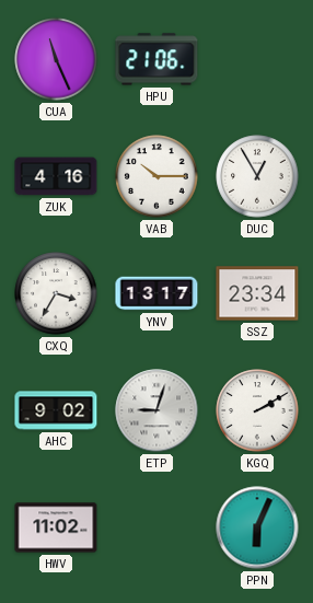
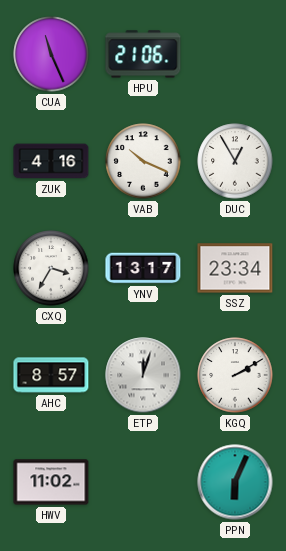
VAB: 10:15 -> 10:19
AHC: 9:02 -> 8:57
ETP: 9:03 -> 12:03
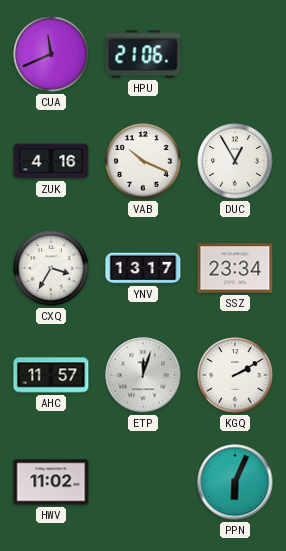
CUA: 11:26 -> 11:41
AHC: 8:57 -> 11:57
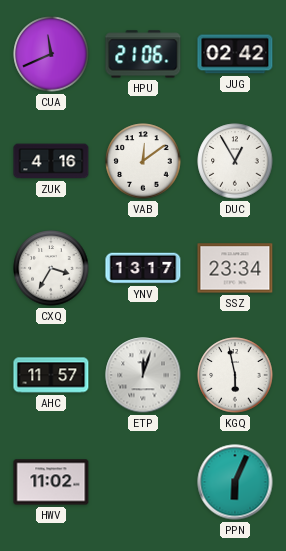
JUG: none -> 02:42
VAB: 10:19 -> 12:09
KGQ: 2:10 -> 5:58
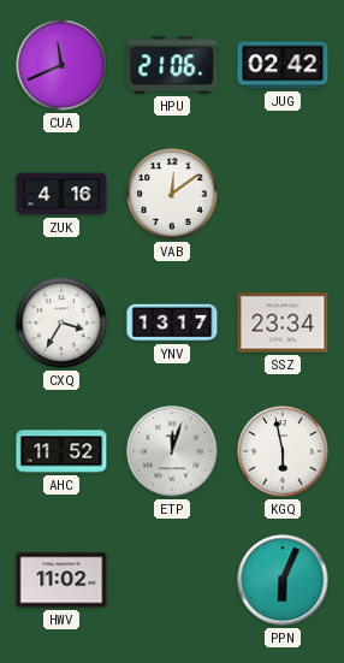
DUC: 12:55 -> none
AHC: 11:57 -> 11:52
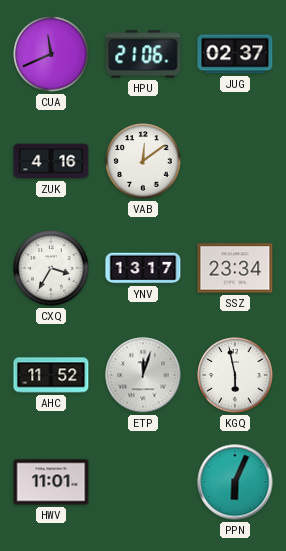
JUG: 02:42 -> 02:37
HWV: 11:02 -> 11:01
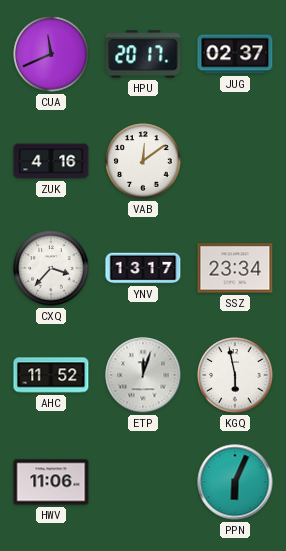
HPU: 21:06 -> 20:17
CXQ: 3:35 -> 3:37
HWV: 11:01 -> 11:06
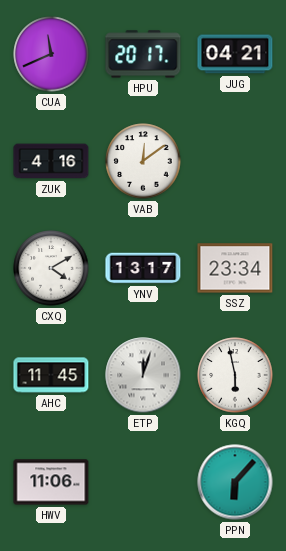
JUG: 02:37 -> 04:21
CXQ: 3:37 -> 4:10
AHC: 11:52 -> 11:45
PPN: 6:04 -> 6:07
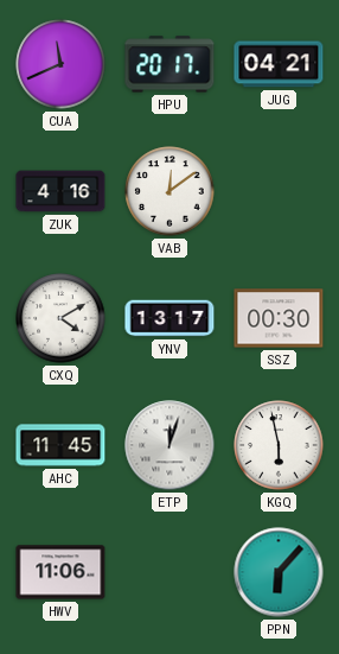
SSZ: 23:34 -> 00:30
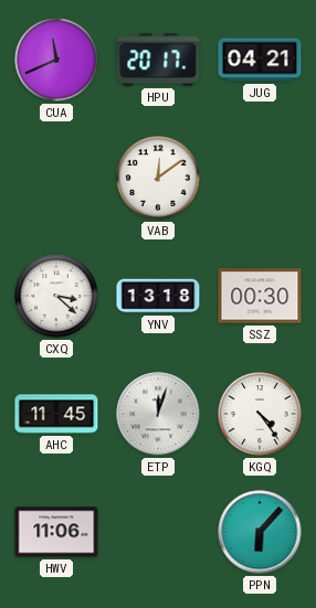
ZUK: 4:16 -> none
CXQ: 4:10 -> 3:22
YNV: 13:17 -> 13:18
KGQ: 5:58 -> 4:24
